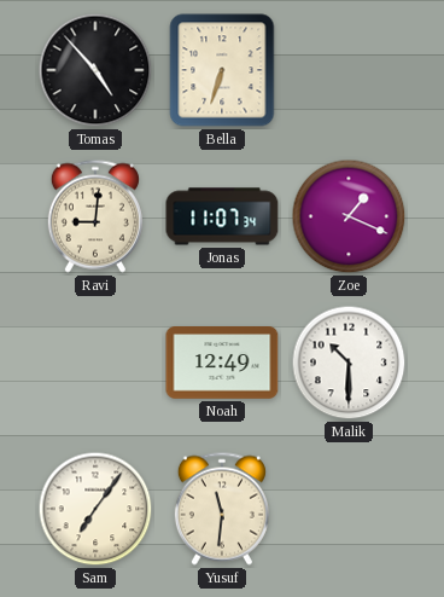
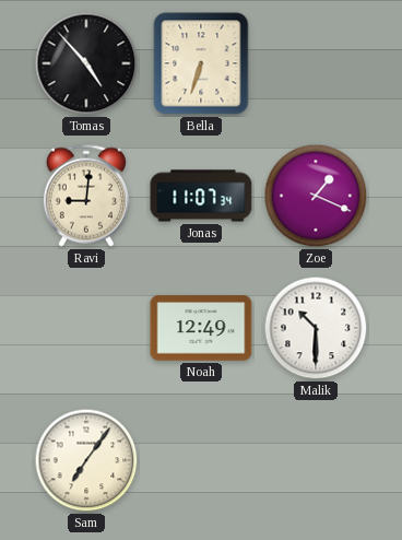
Yusuf: 11:31 -> none
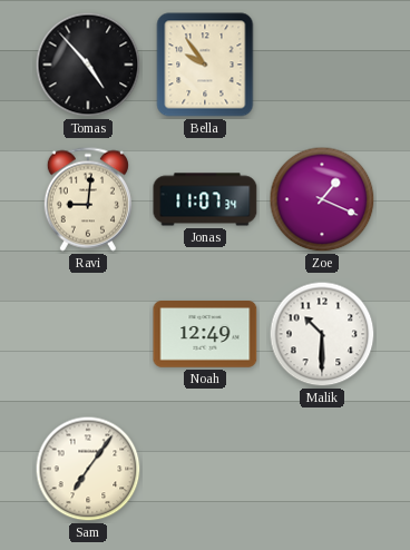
Bella: 6:33 -> 9:54
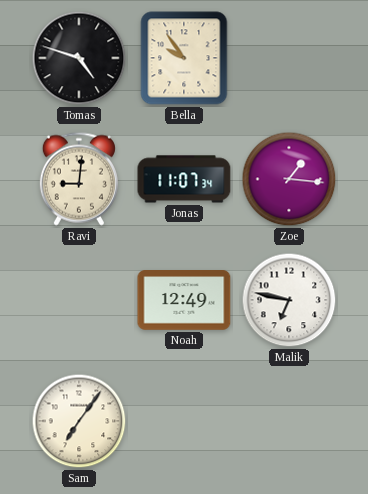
Tomas: 4:53 -> 4:48
Zoe: 1:19 -> 1:16
Malik: 10:30 -> 6:47
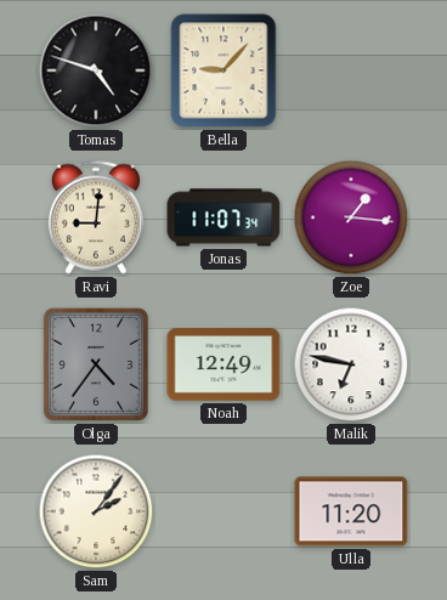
Bella: 9:54 -> 9:07
Olga: none -> 4:36
Sam: 7:06 -> 2:06
Ulla: none -> 11:20
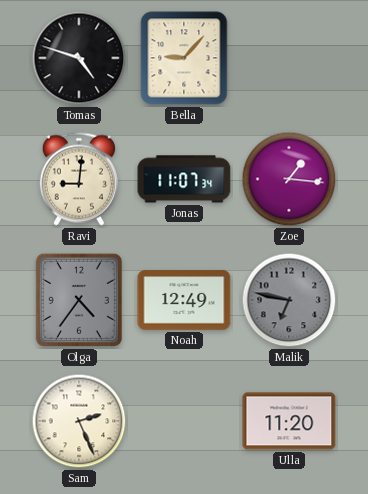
Malik dial: white -> grey
Sam: 2:06 -> 2:26
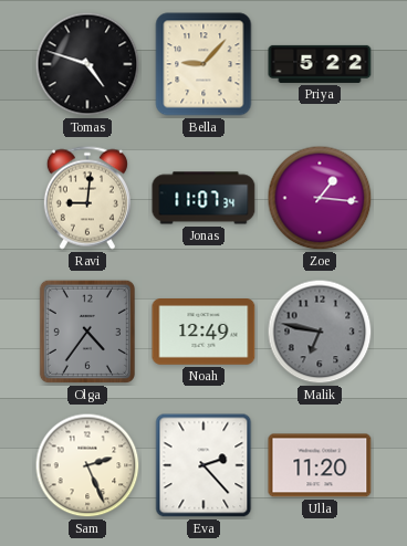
Priya: none -> 5:22
Eva: none -> 2:23
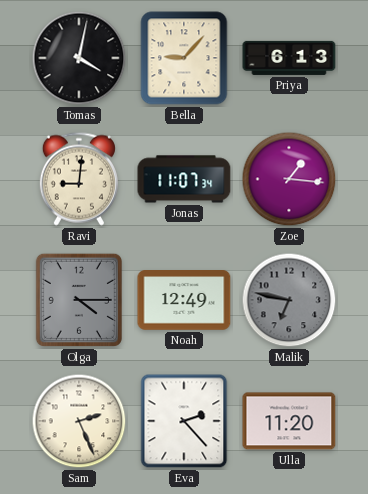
Tomas: 4:48 -> 4:02
Priya: 5:22 -> 6:13
Olga: 4:36 -> 4:15
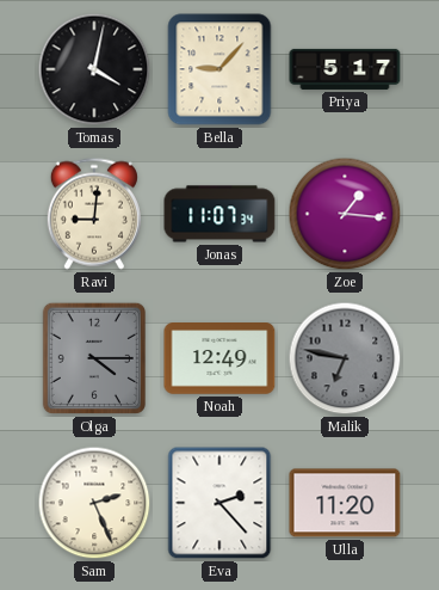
Priya: 6:13 -> 5:17
